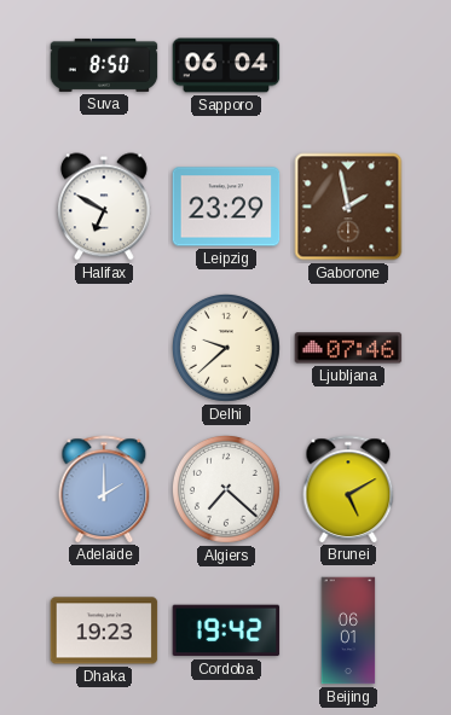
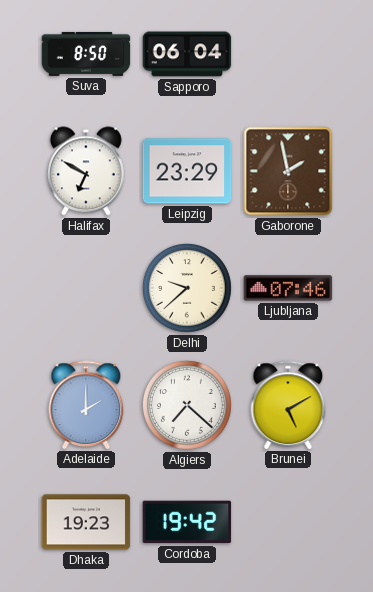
Beijing: 06:01 -> none
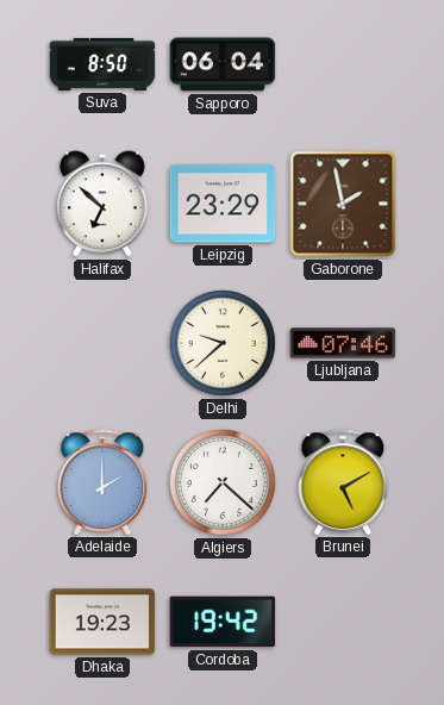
Halifax: 6:50 -> 6:52
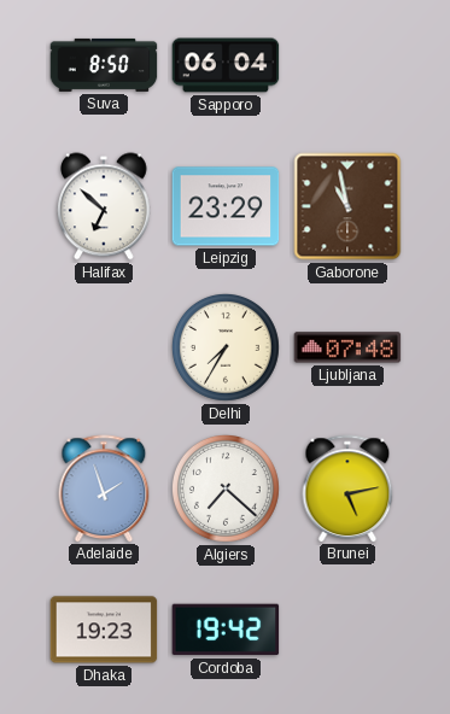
Gaborone: 1:58 -> 10:58
Delhi: 9:38 -> 7:35
Ljubljana: 07:46 -> 07:48
Adelaide: 2:00 -> 1:57
Brunei: 5:10 -> 5:13
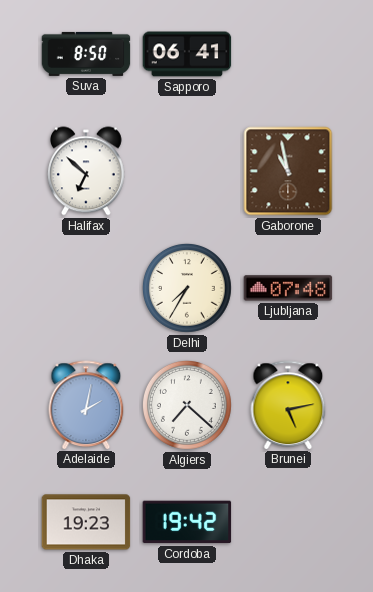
Sapporo: 06:04 -> 06:41
Leipzig: 23:29 -> none
Adelaide: 1:57 -> 2:02
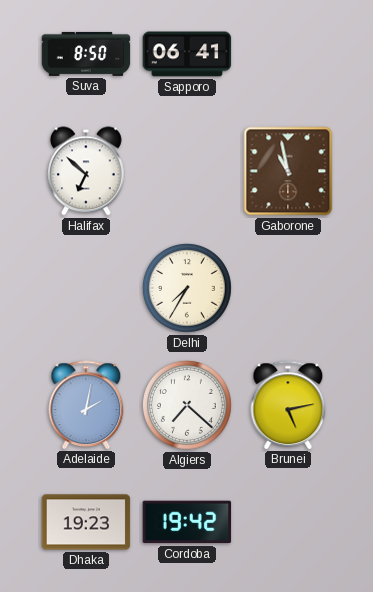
Ljubljana: 07:48 -> none
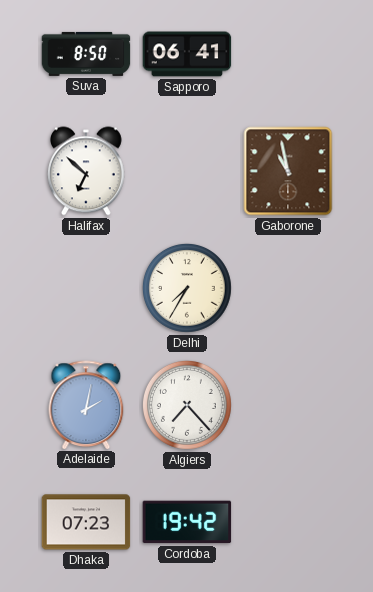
Algiers: 7:22 -> 7:23
Brunei: 5:13 -> none
Dhaka: 19:23 -> 07:23
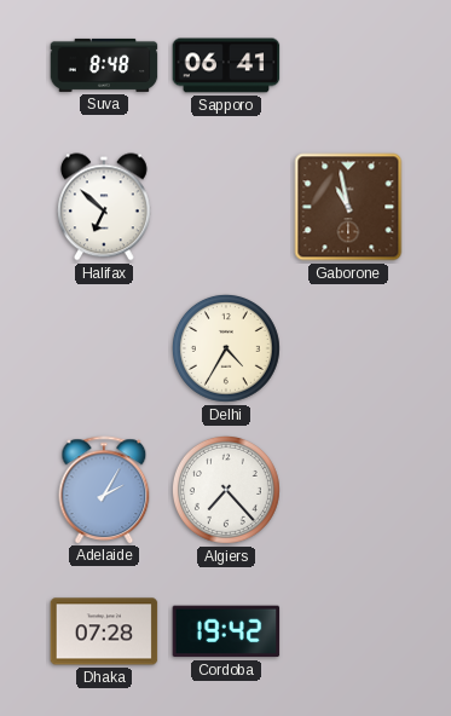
Suva: 8:50 -> 8:48
Delhi: 7:35 -> 4:35
Adelaide: 2:02 -> 2:05
Dhaka: 07:23 -> 07:28
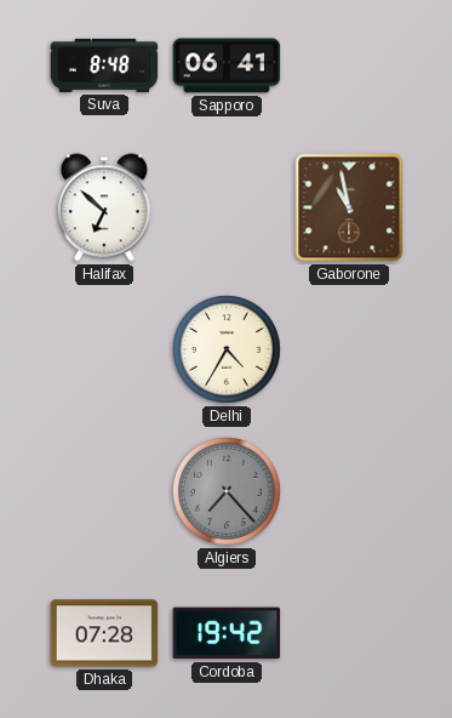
Adelaide: 2:05 -> none
Algiers dial: white -> grey
